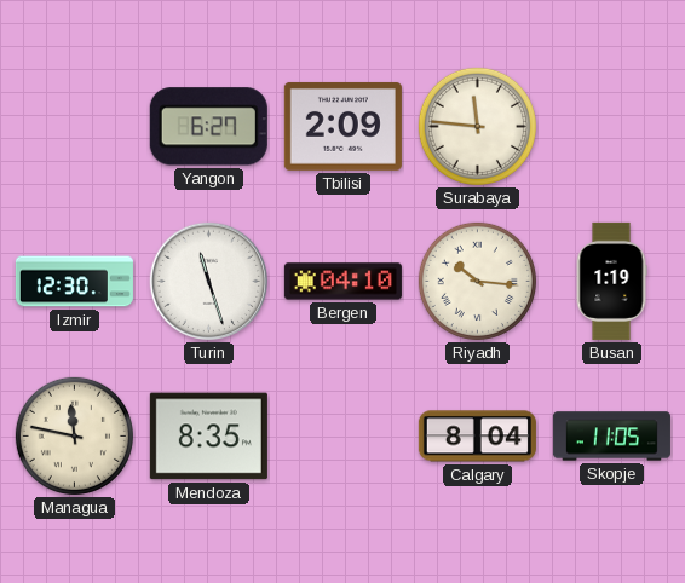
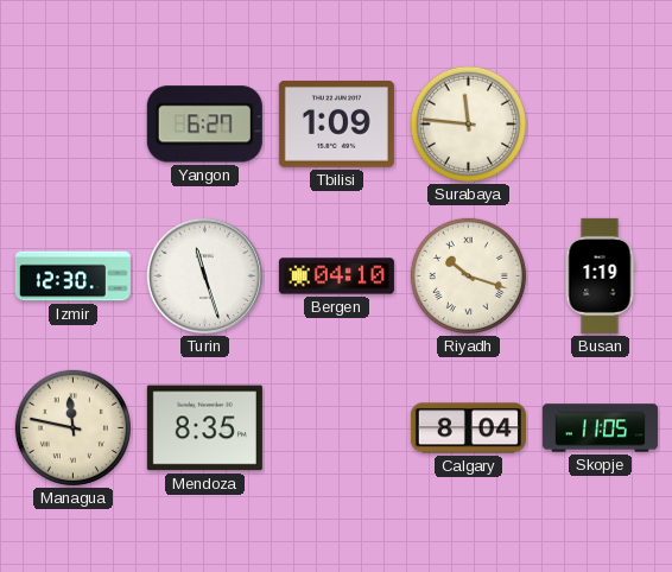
Tbilisi: 2:09 -> 1:09
Riyadh: 10:16 -> 10:18
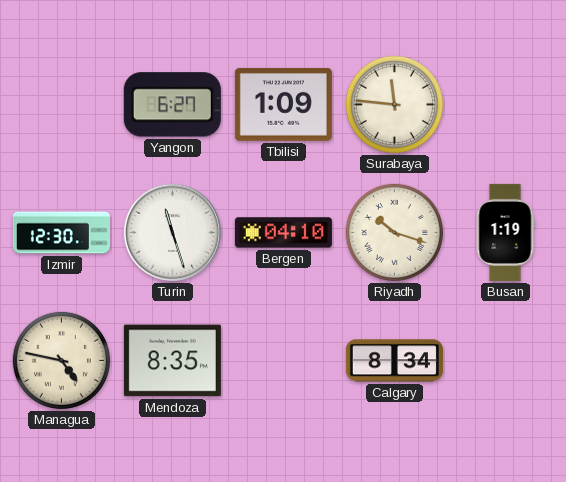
Managua: 11:47 -> 4:47
Calgary: 8:04 -> 8:34
Skopje: 11:05 -> none
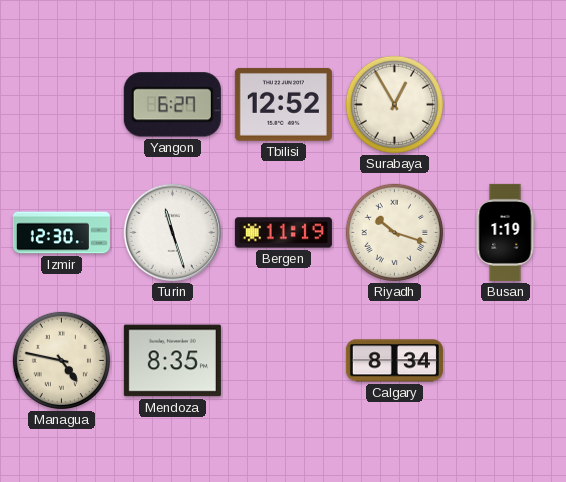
Tbilisi: 1:09 -> 12:52
Surabaya: 11:46 -> 12:55
Bergen: 04:10 -> 11:19
